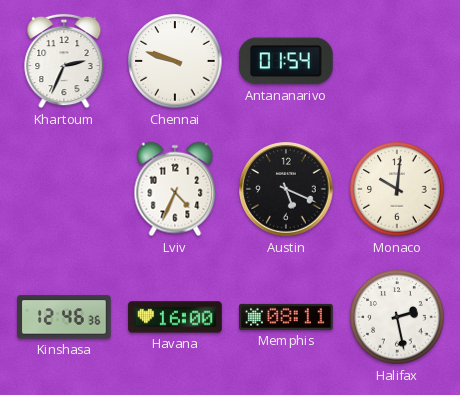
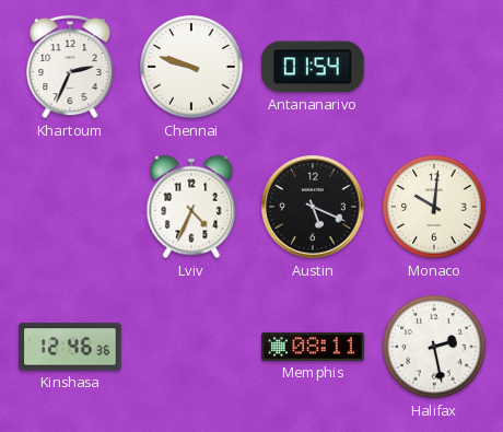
Havana: 16:00 -> none
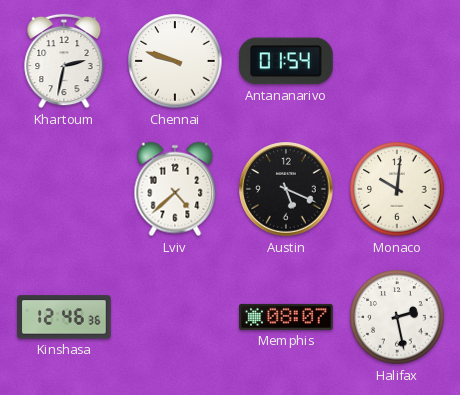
Khartoum: 2:34 -> 2:32
Lviv: 4:34 -> 4:38
Memphis: 08:11 -> 08:07
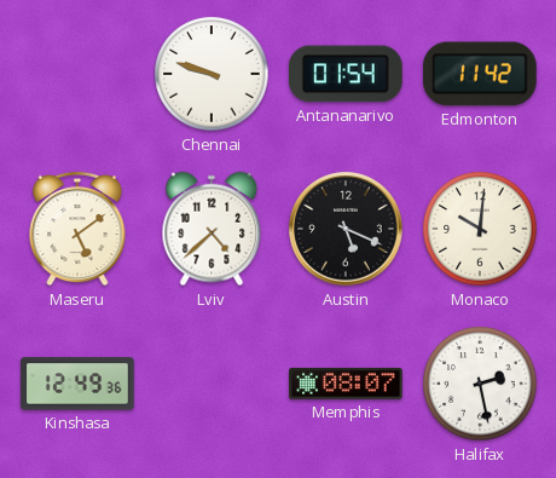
Khartoum: 2:32 -> none
Edmonton: none -> 11:42
Maseru: none -> 5:09
Kinshasa: 12:46 -> 12:49
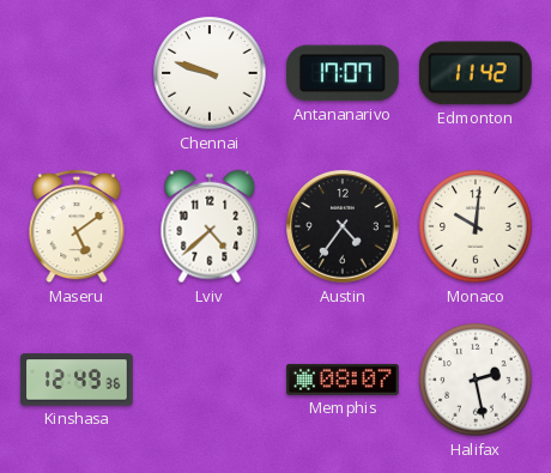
Antananarivo: 01:54 -> 17:07
Austin: 5:19 -> 4:36
